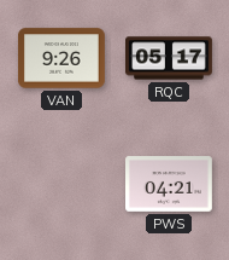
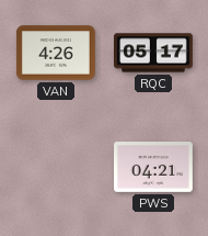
VAN: 9:26 -> 4:26
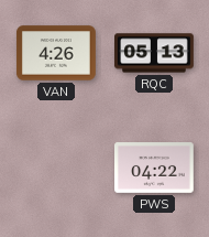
RQC: 05:17 -> 05:13
PWS: 04:21 -> 04:22
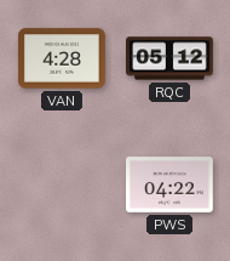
VAN: 4:26 -> 4:28
RQC: 05:13 -> 05:12
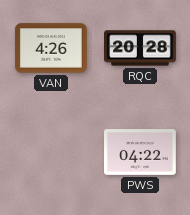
VAN: 4:28 -> 4:26
RQC: 05:12 -> 20:28
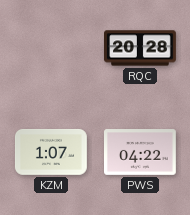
VAN: 4:26 -> none
KZM: none -> 1:07
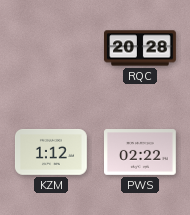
KZM: 1:07 -> 1:12
PWS: 04:22 -> 02:22
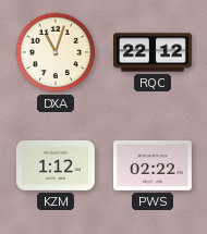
DXA: none -> 11:03
RQC: 20:28 -> 22:12
